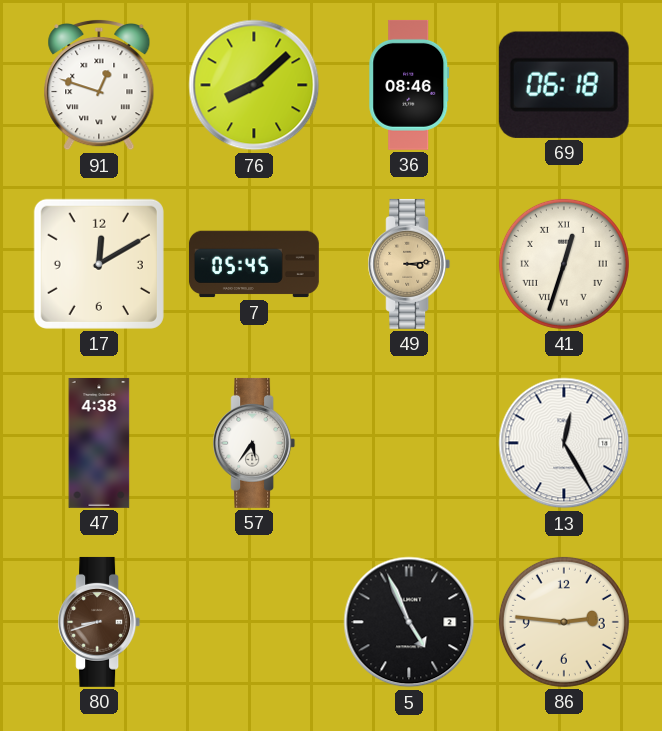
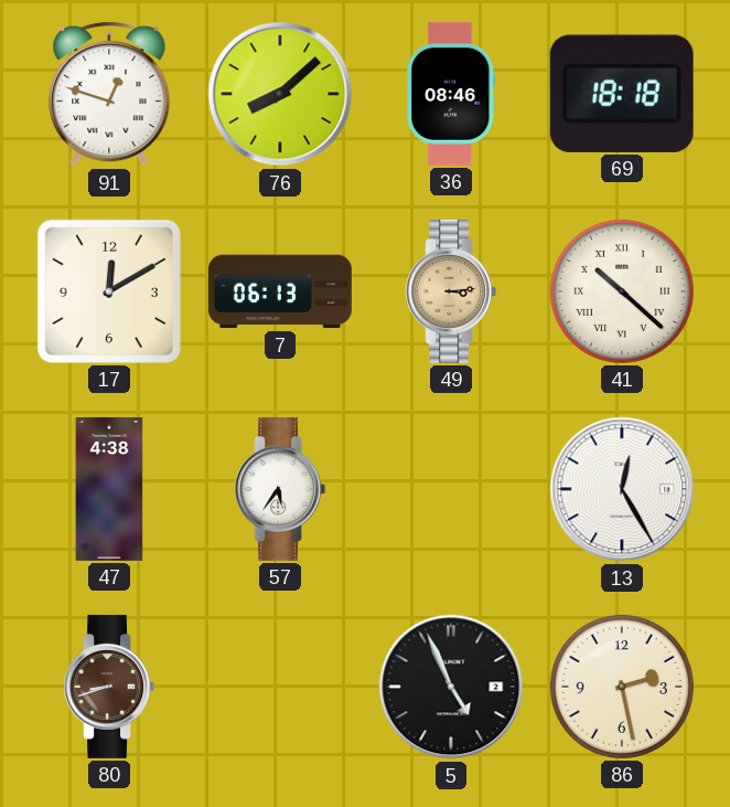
69: 06:18 -> 18:18
7: 05:45 -> 06:13
41: 12:33 -> 10:22
86: 2:46 -> 2:28
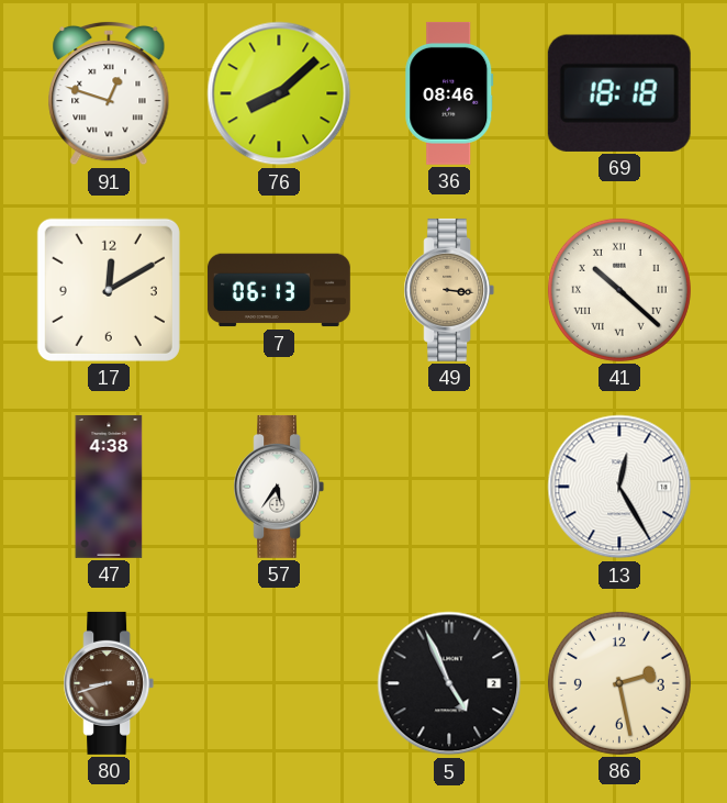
49: 3:14 -> 3:16
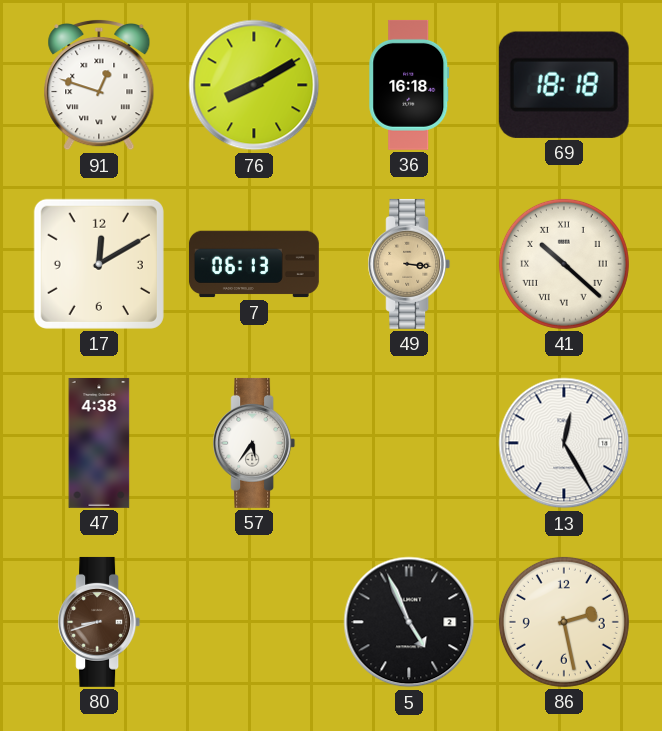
76: 8:08 -> 8:10
36: 08:46 -> 16:18
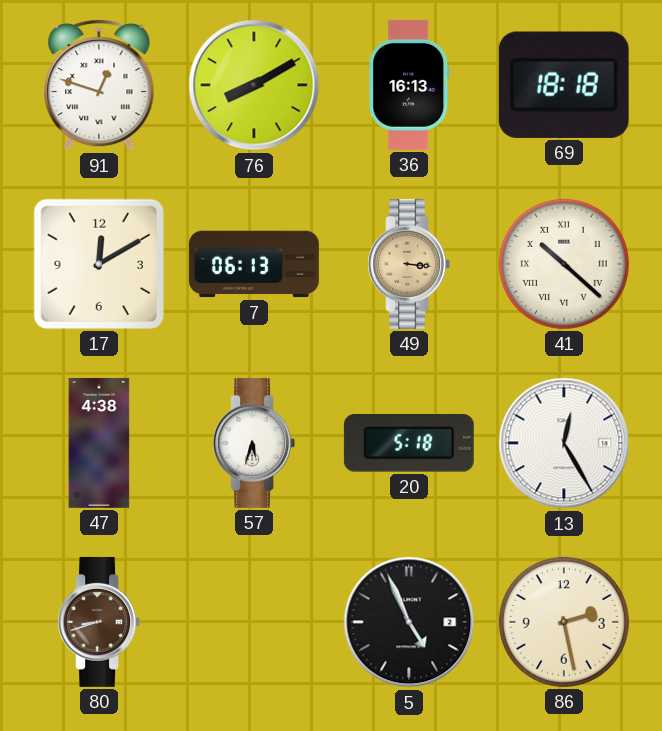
36: 16:18 -> 16:13
57: 5:36 -> 5:33
20: none -> 5:18
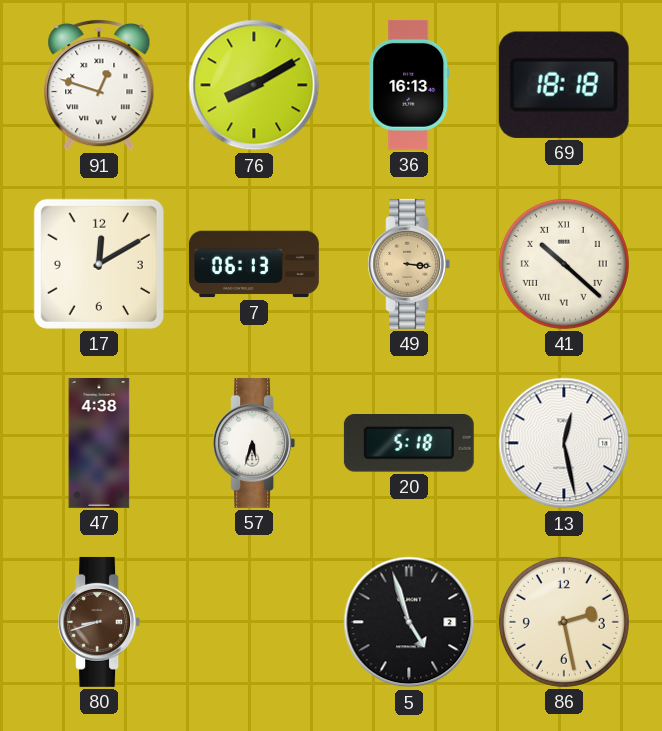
13: 12:25 -> 12:28
5: 4:56 -> 4:57
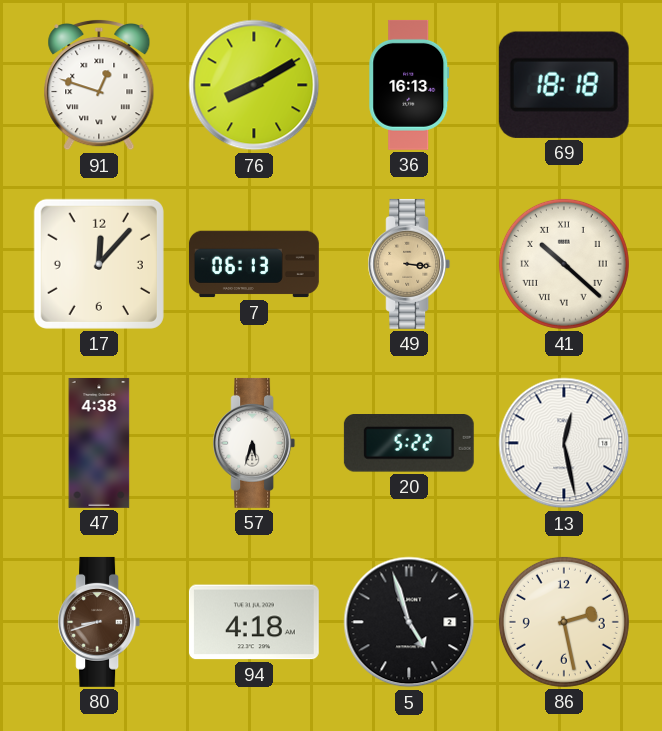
17: 12:10 -> 12:07
20: 5:18 -> 5:22
94: none -> 4:18
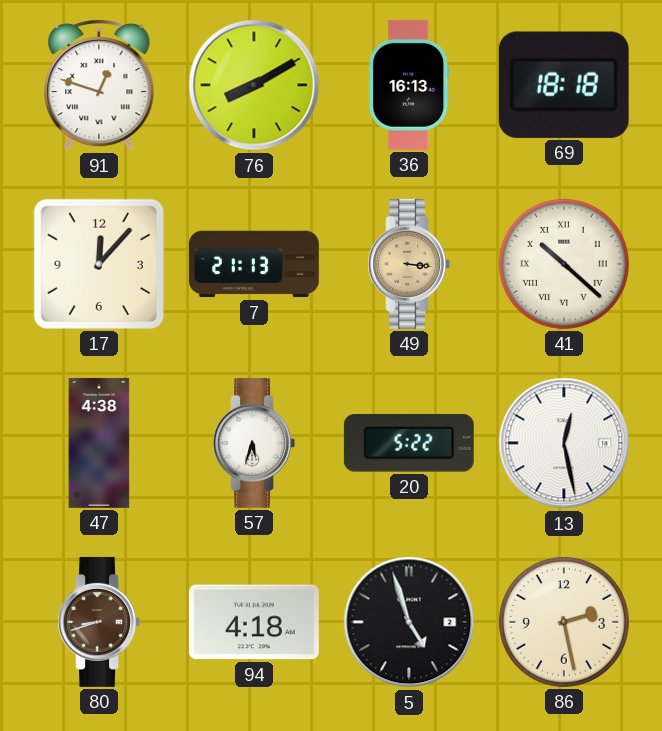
7: 06:13 -> 21:13
